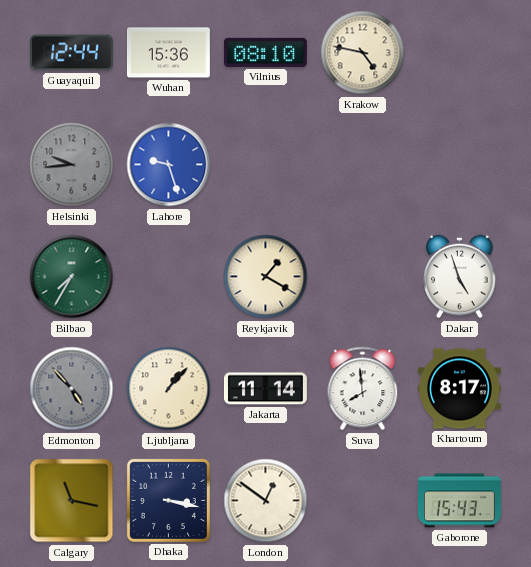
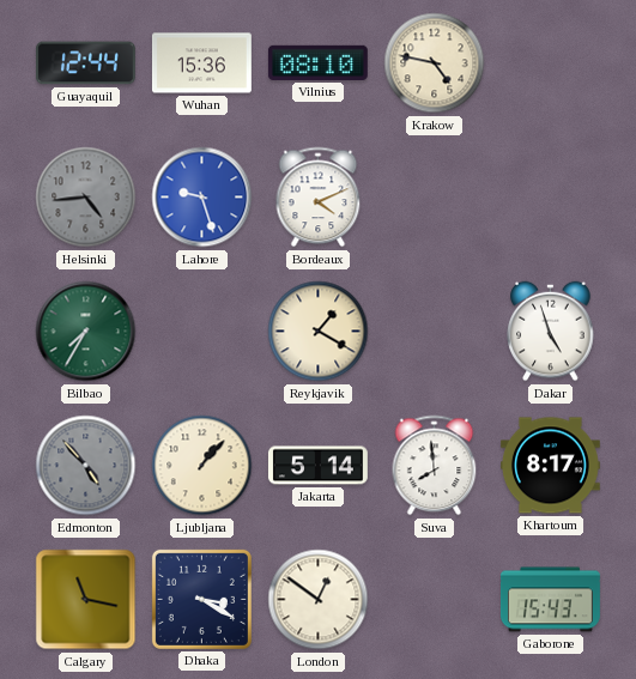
Helsinki: 9:44 -> 4:44
Bordeaux: none -> 4:11
Jakarta: 11:14 -> 5:14
Dhaka: 3:17 -> 3:20
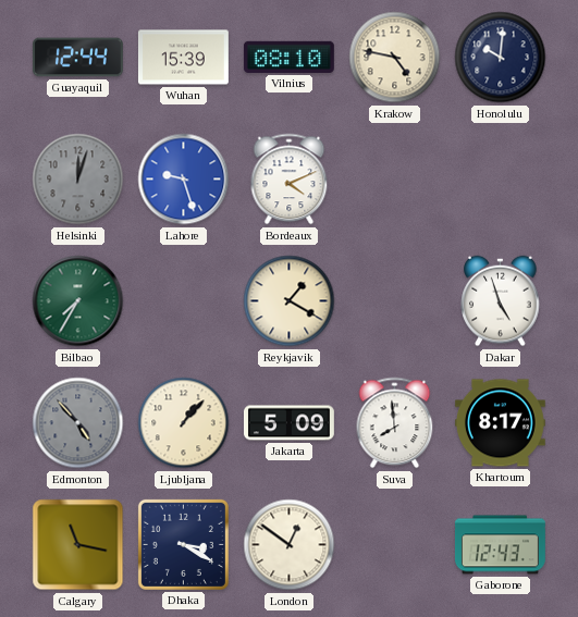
Wuhan: 15:36 -> 15:39
Honolulu: none -> 10:01
Helsinki: 4:44 -> 12:03
Jakarta: 5:14 -> 5:09
Gaborone: 15:43 -> 12:43
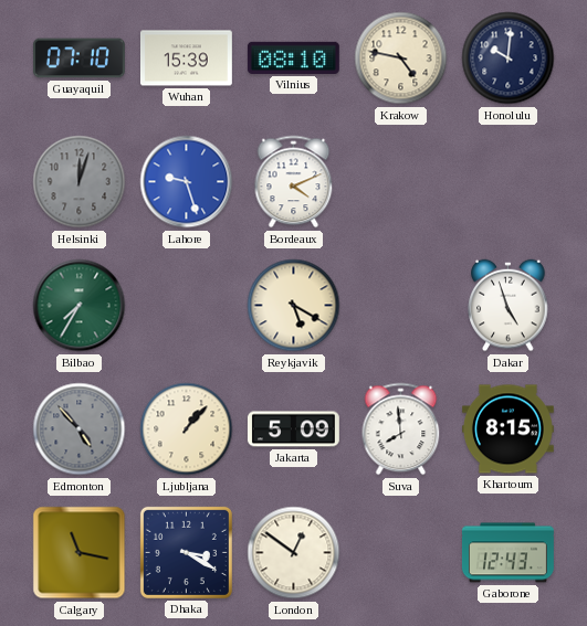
Guayaquil: 12:44 -> 07:10
Reykjavik: 1:20 -> 5:20
Khartoum: 8:17 -> 8:15
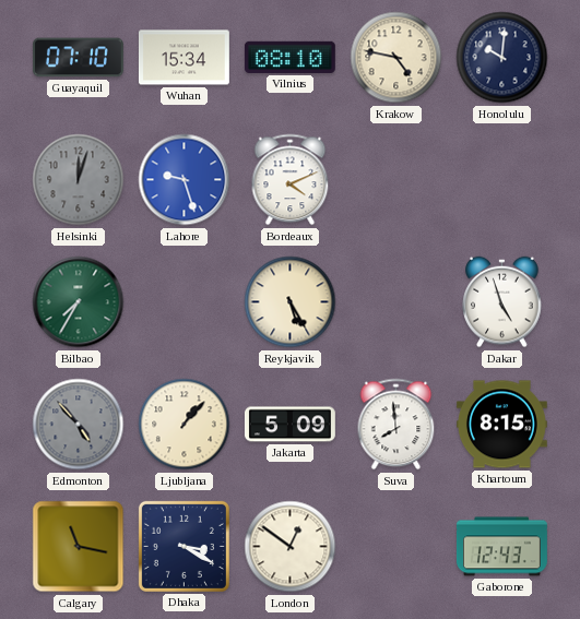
Wuhan: 15:39 -> 15:34
Reykjavik: 5:20 -> 5:25
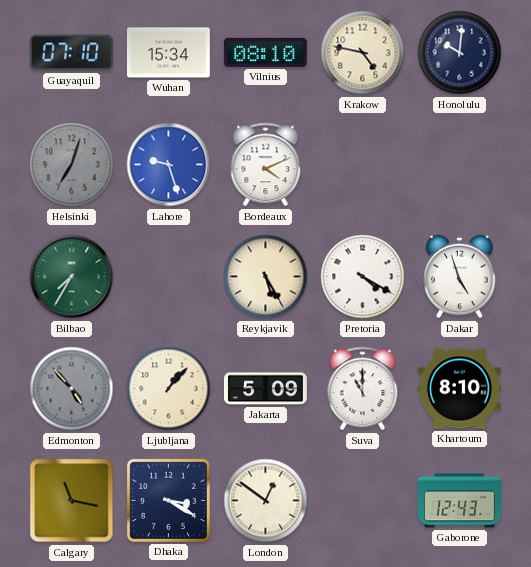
Helsinki: 12:03 -> 7:03
Pretoria: none -> 4:20
Suva: 7:59 -> 11:00
Khartoum: 8:15 -> 8:10
